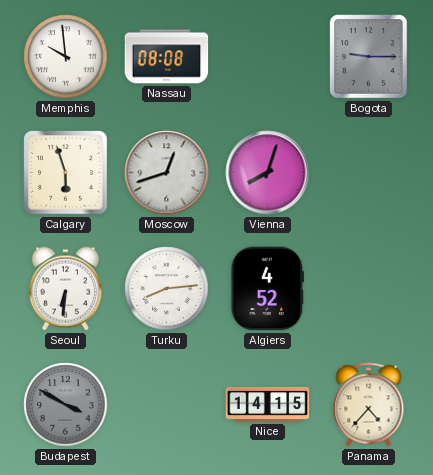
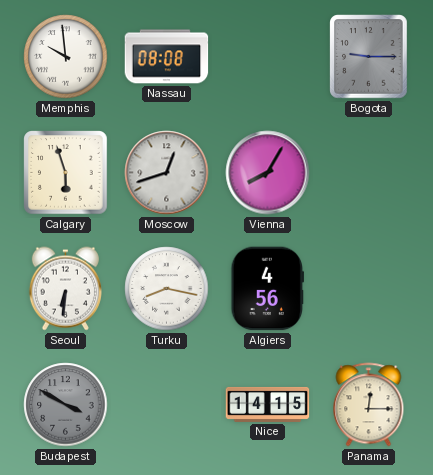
Vienna: 8:03 -> 8:05
Turku: 8:14 -> 8:17
Algiers: 4:52 -> 4:56
Panama: 4:37 -> 12:15
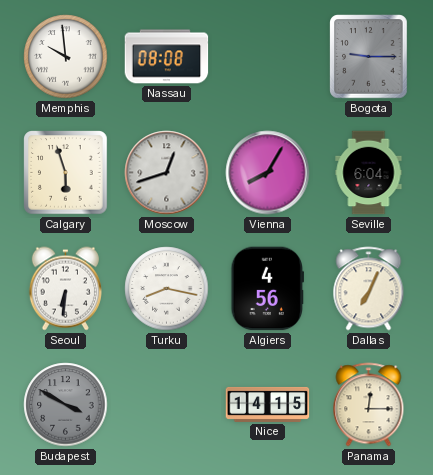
Seville: none -> 6:04
Dallas: none -> 7:04
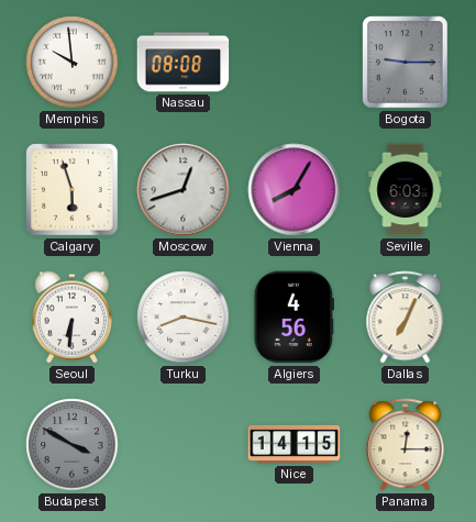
Seville: 6:04 -> 6:03
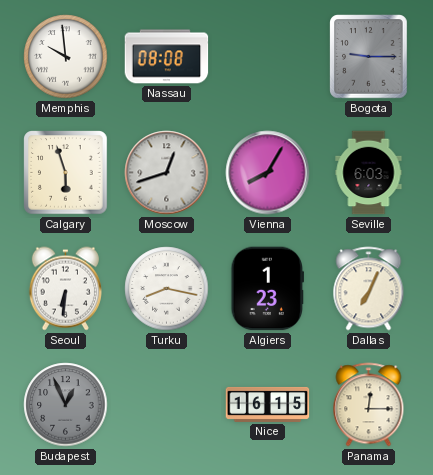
Algiers: 4:56 -> 1:23
Budapest: 3:50 -> 12:56
Nice: 14:15 -> 16:15
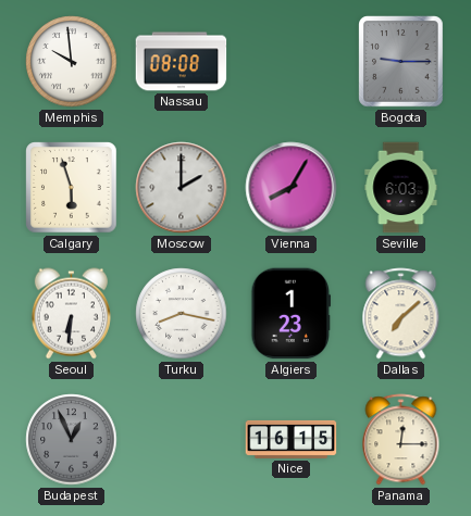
Moscow: 12:42 -> 2:00
Dallas: 7:04 -> 7:08
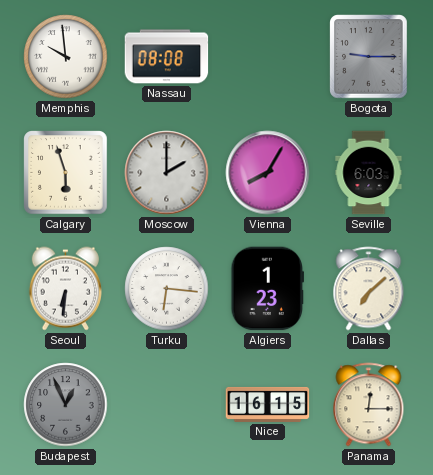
Turku: 8:17 -> 6:16
